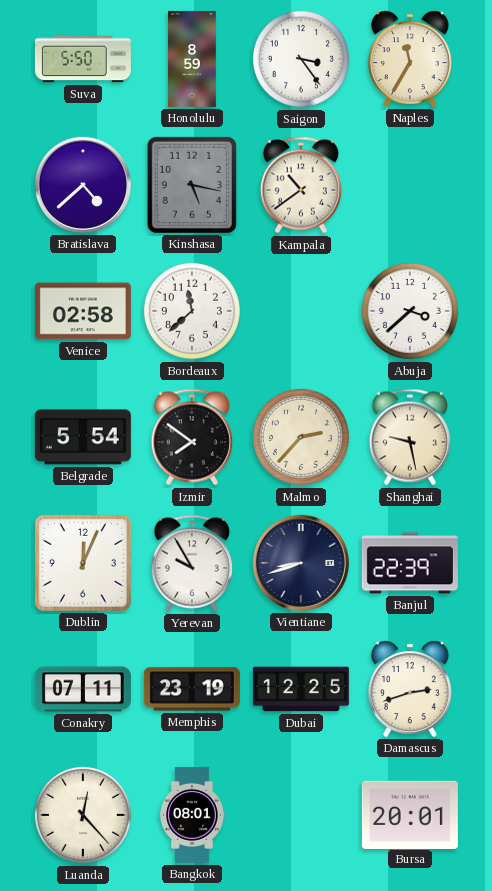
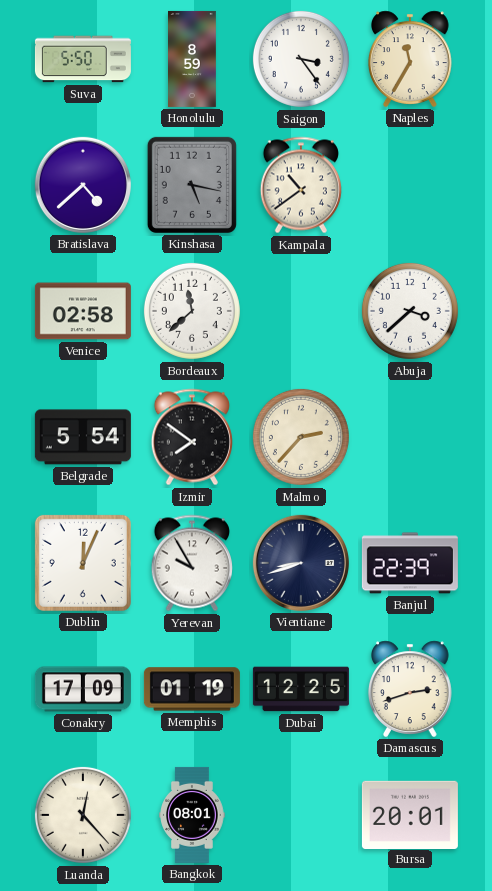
Shanghai: 9:28 -> none
Conakry: 07:11 -> 17:09
Memphis: 23:19 -> 01:19
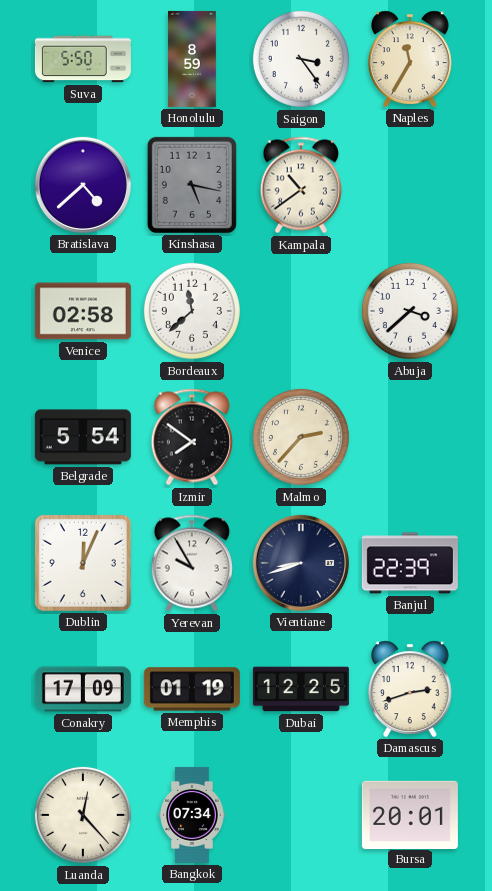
Bangkok: 08:01 -> 07:34
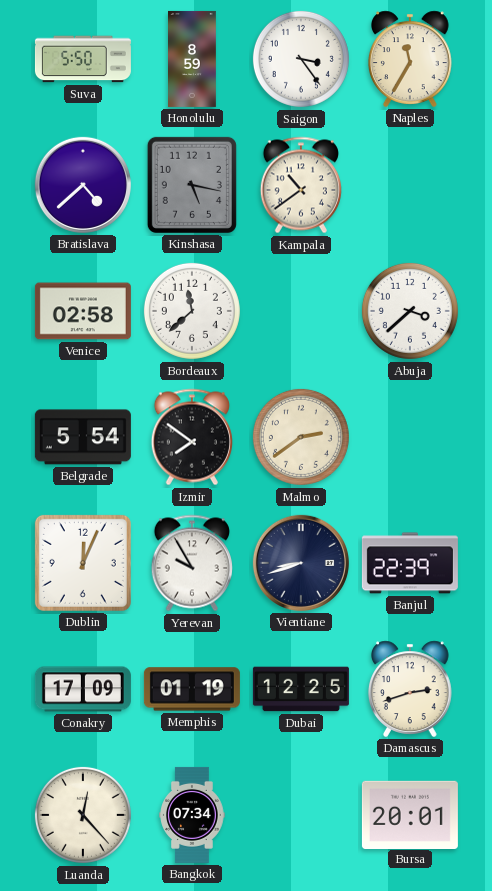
Malmo: 2:37 -> 2:39
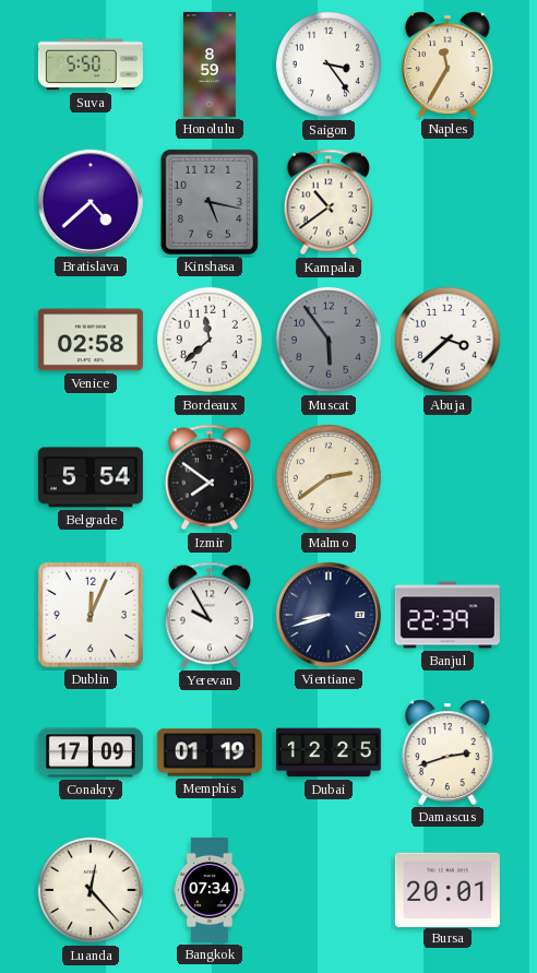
Muscat: none -> 5:54
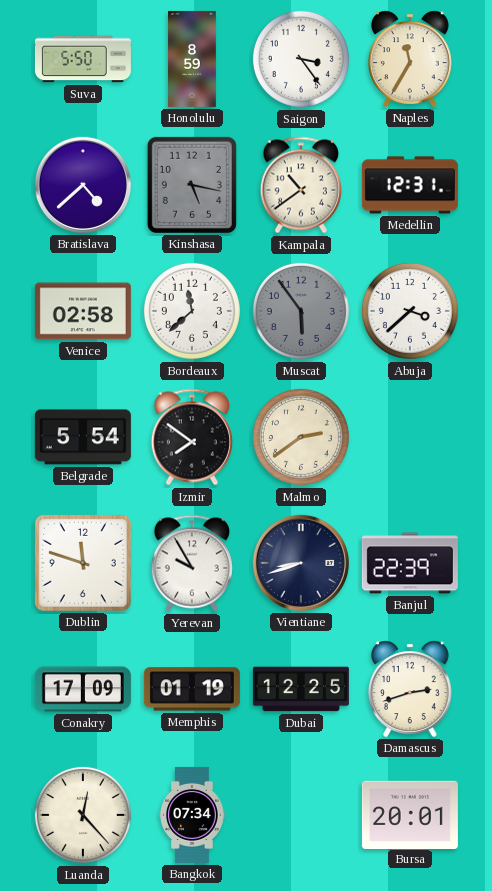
Medellin: none -> 12:31
Dublin: 12:04 -> 11:48
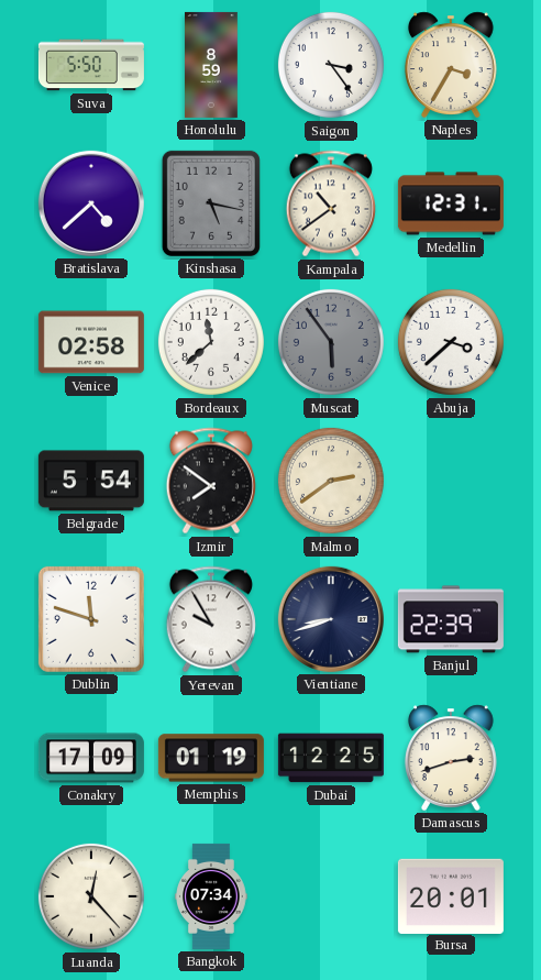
Naples: 11:35 -> 3:35
